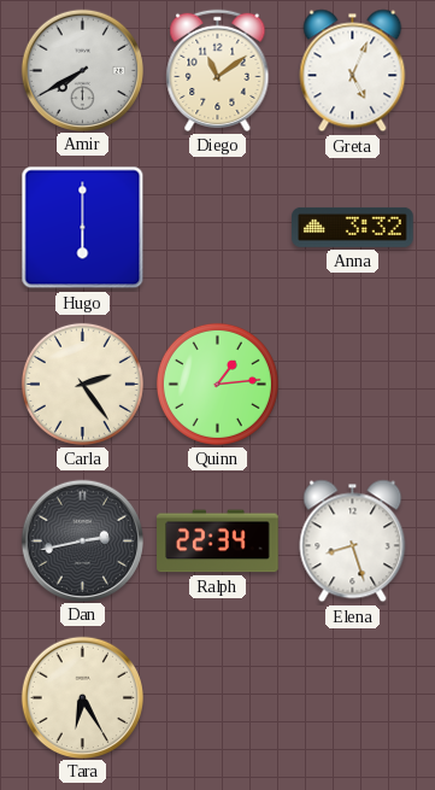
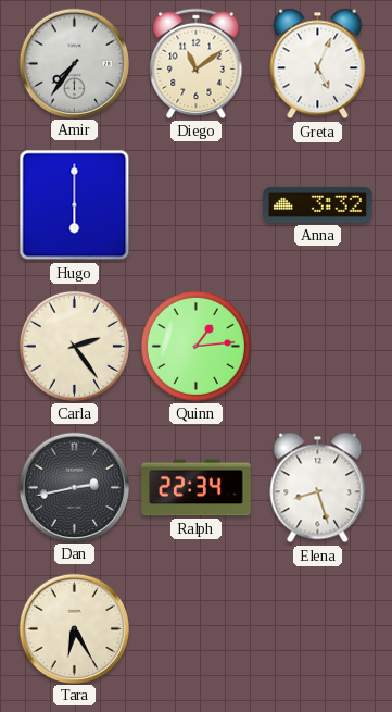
Amir: 7:40 -> 7:36
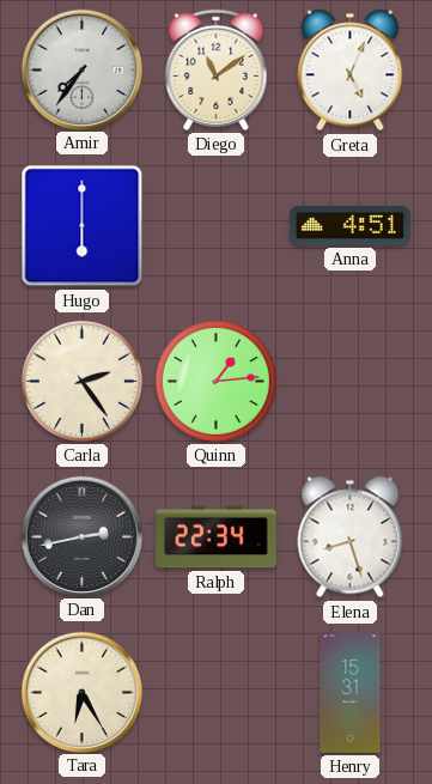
Anna: 3:32 -> 4:51
Henry: none -> 15:31
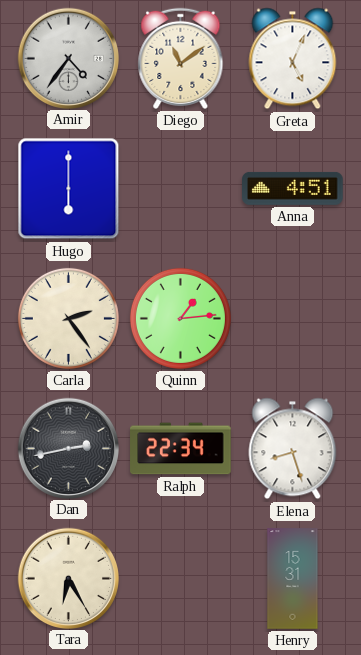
Amir: 7:36 -> 4:36
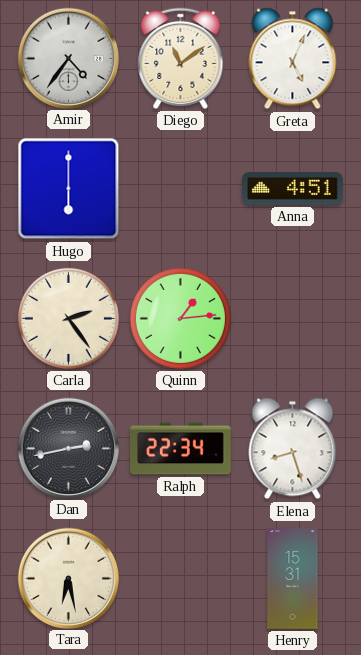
Tara: 6:25 -> 6:28
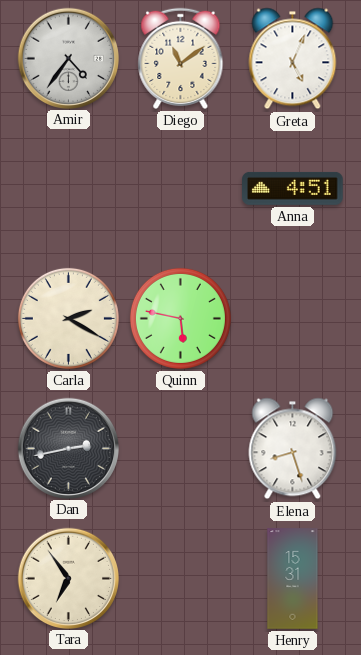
Hugo: 6:00 -> none
Carla: 2:24 -> 2:20
Quinn: 1:14 -> 5:47
Ralph: 22:34 -> none
Tara: 6:28 -> 6:54
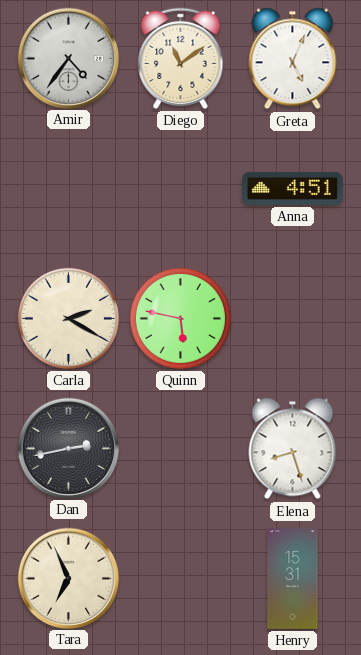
Tara: 6:54 -> 6:56
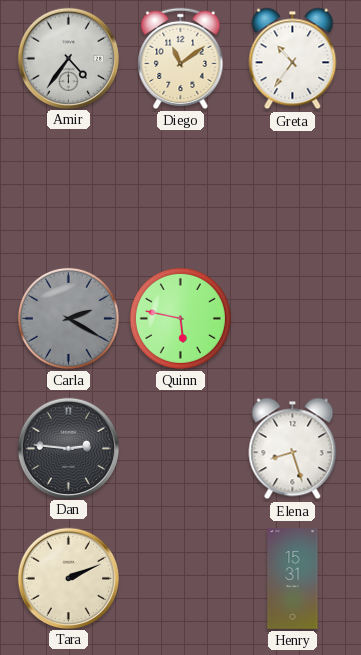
Greta: 5:04 -> 10:36
Anna: 4:51 -> none
Carla dial: cream -> grey
Dan: 2:43 -> 2:46
Tara: 6:56 -> 2:11
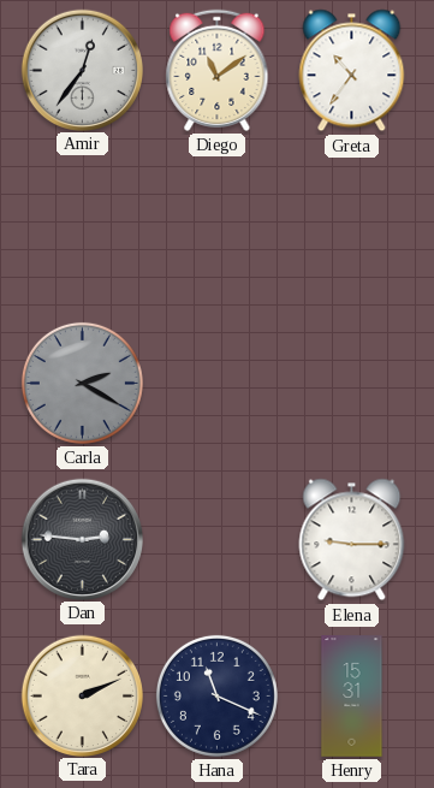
Amir: 4:36 -> 12:36
Quinn: 5:47 -> none
Elena: 8:27 -> 9:15
Hana: none -> 11:19
